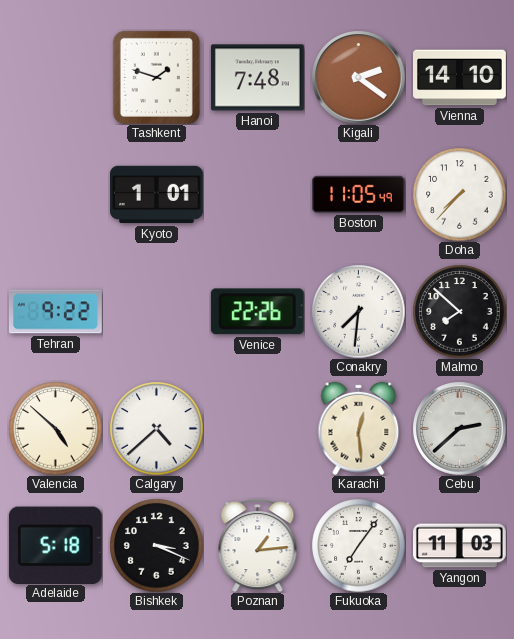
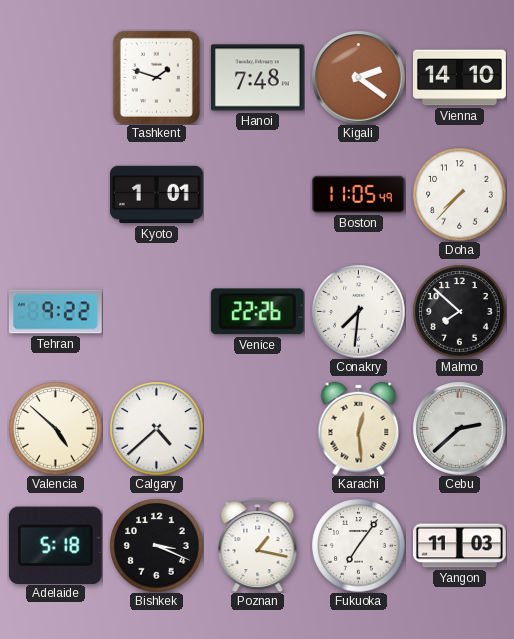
Poznan: 1:14 -> 1:17
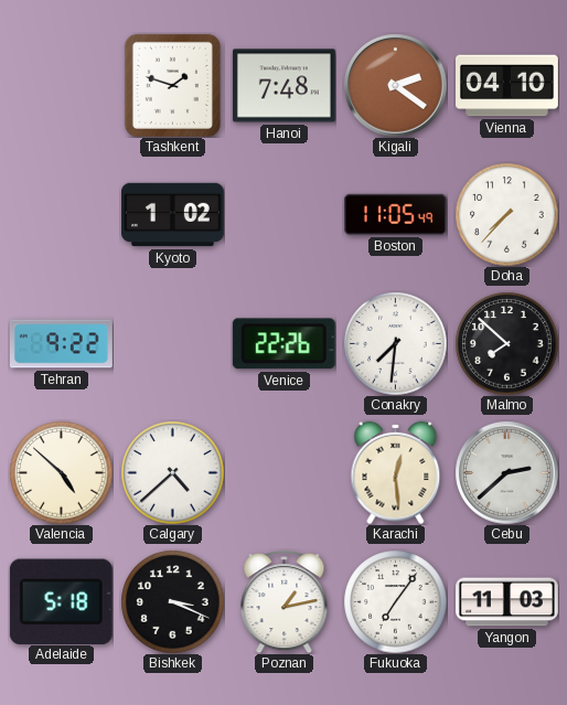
Vienna: 14:10 -> 04:10
Kyoto: 1:01 -> 1:02
Poznan: 1:17 -> 1:13
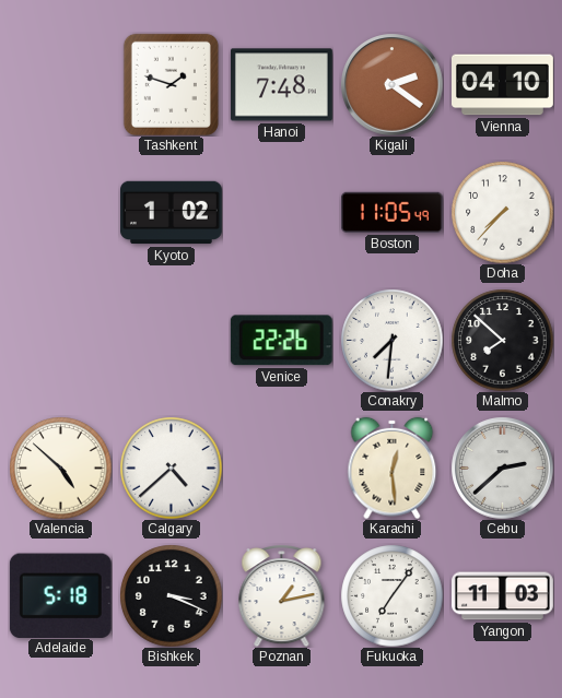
Tehran: 9:22 -> none
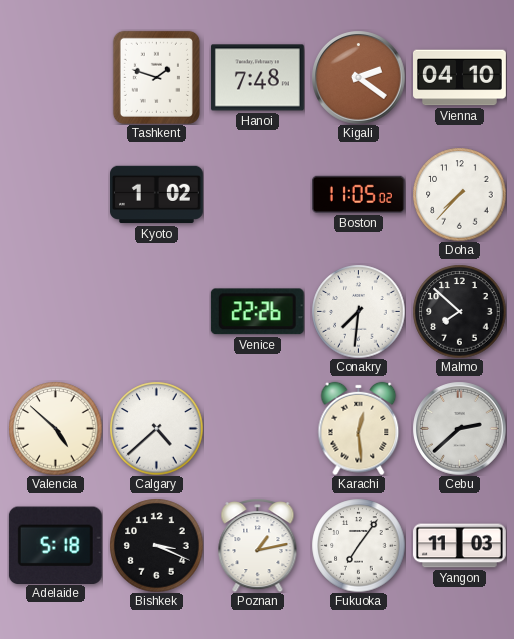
Boston: 11:05:49 -> 11:05:02
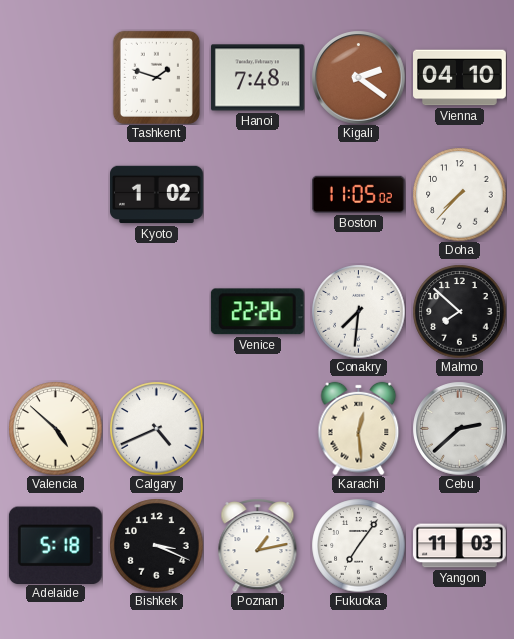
Calgary: 4:38 -> 4:41
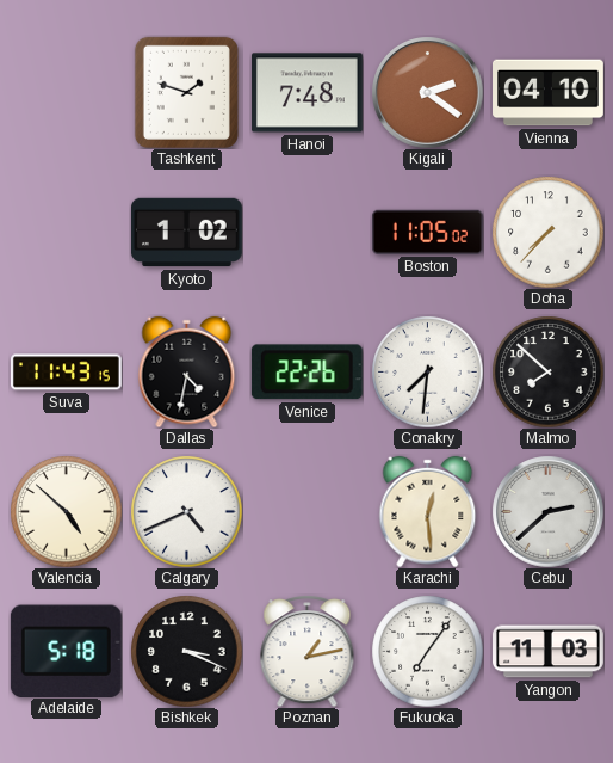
Suva: none -> 11:43
Dallas: none -> 4:32
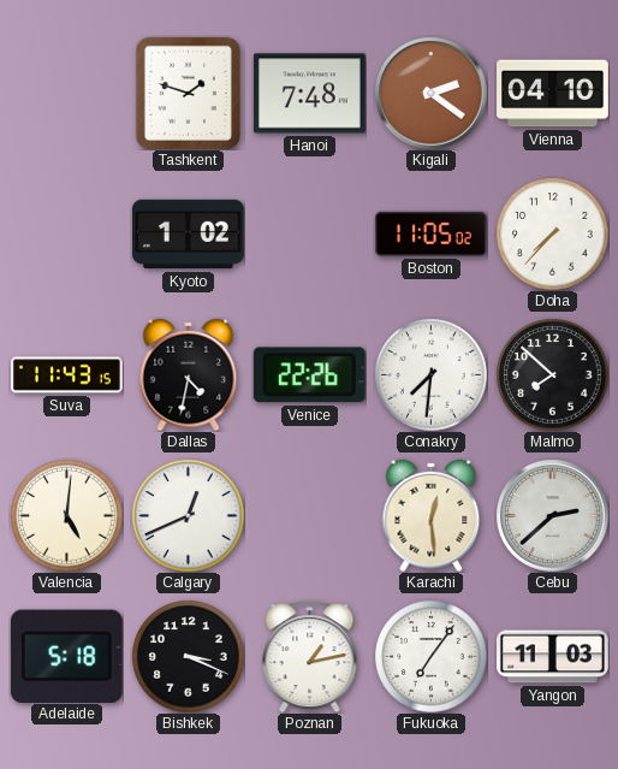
Valencia: 4:52 -> 5:01
Calgary: 4:41 -> 12:41
